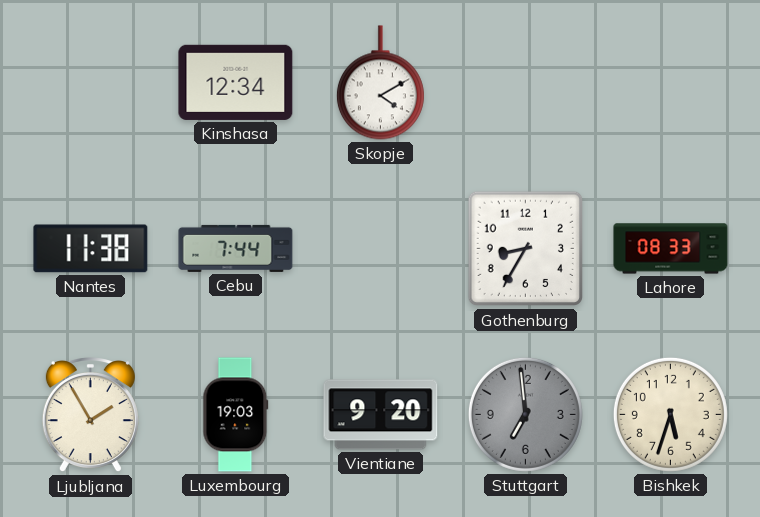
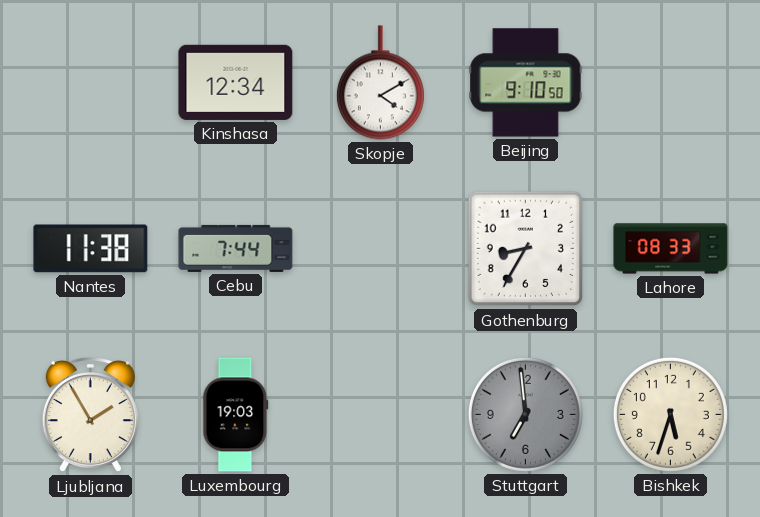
Beijing: none -> 9:10
Vientiane: 9:20 -> none
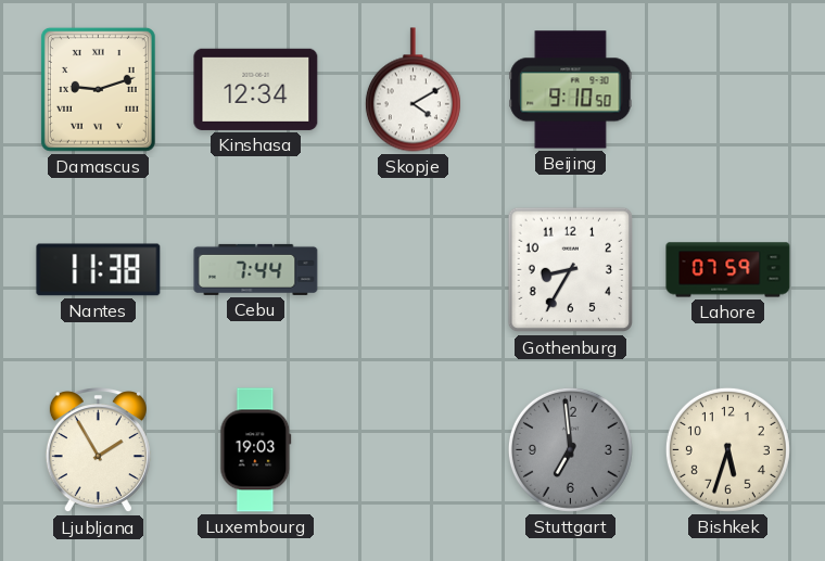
Damascus: none -> 9:12
Lahore: 08:33 -> 07:59
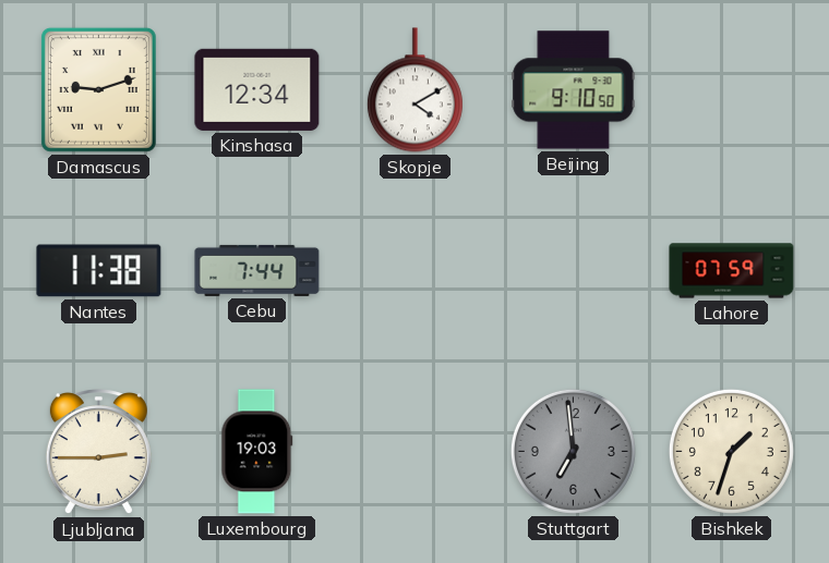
Gothenburg: 8:35 -> none
Ljubljana: 1:55 -> 2:45
Bishkek: 5:33 -> 1:33
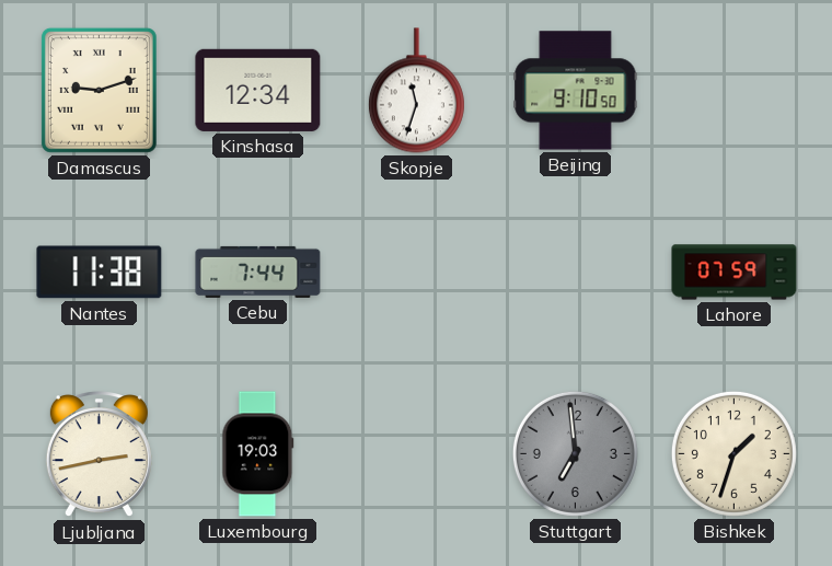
Skopje: 4:10 -> 11:33
Ljubljana: 2:45 -> 2:43
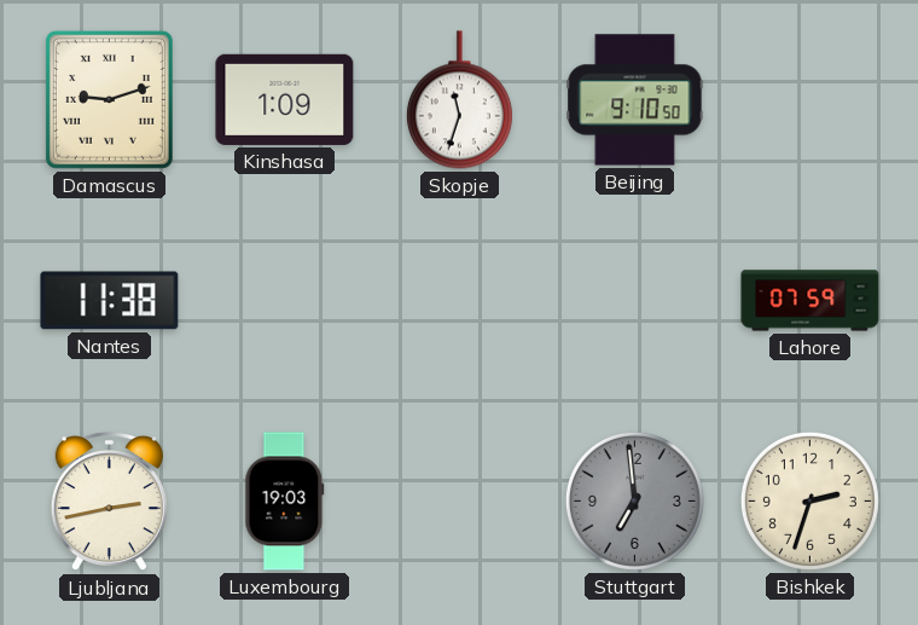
Kinshasa: 12:34 -> 1:09
Cebu: 7:44 -> none
Bishkek: 1:33 -> 2:33
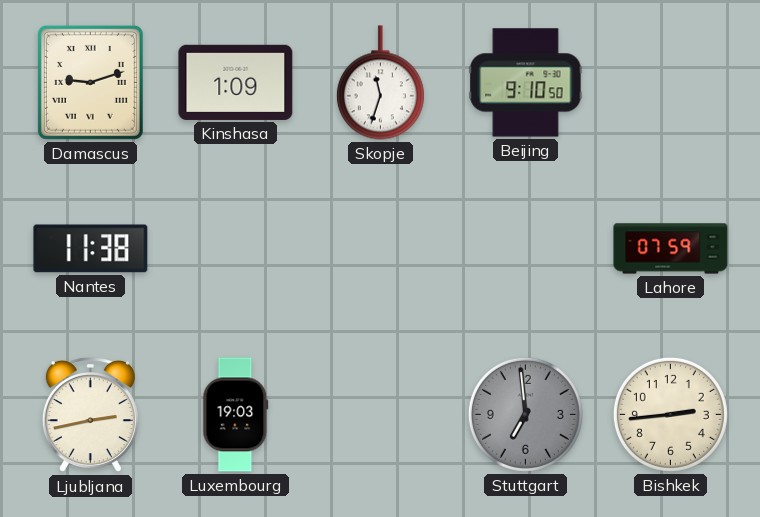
Bishkek: 2:33 -> 2:44
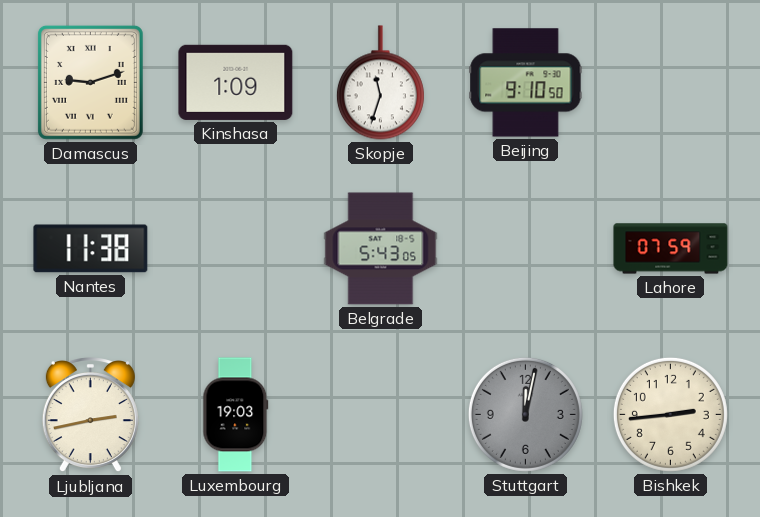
Belgrade: none -> 5:43
Stuttgart: 6:59 -> 12:02
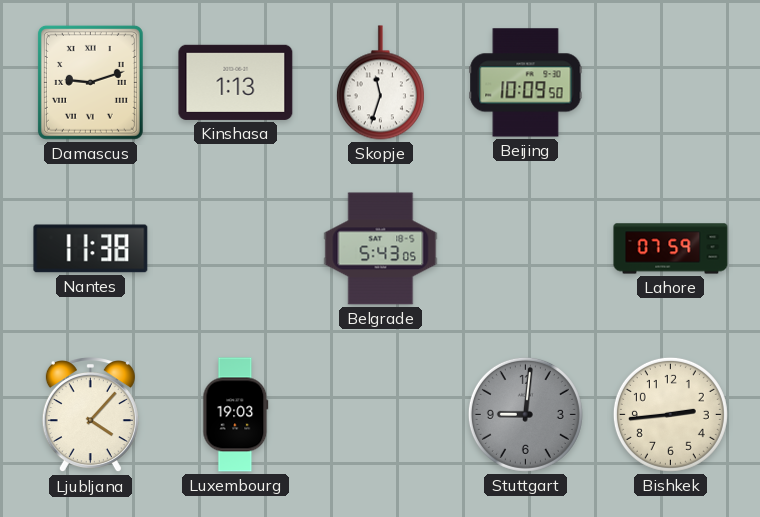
Kinshasa: 1:09 -> 1:13
Beijing: 9:10 -> 10:09
Ljubljana: 2:43 -> 4:07
Stuttgart: 12:02 -> 9:01
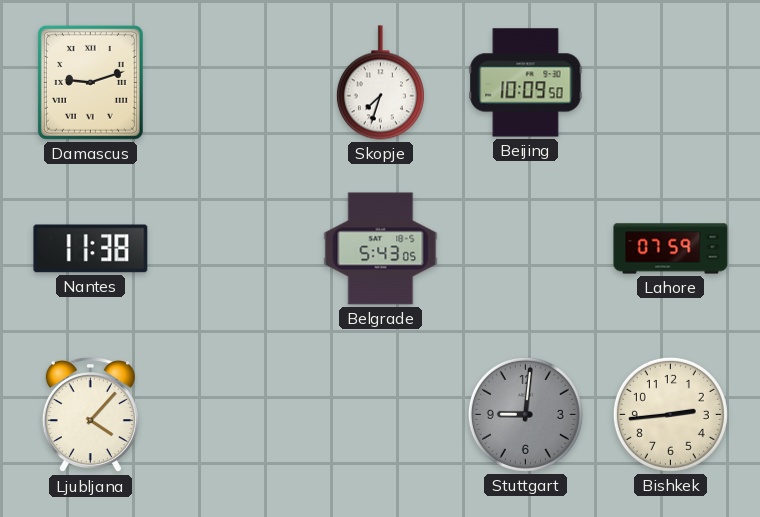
Kinshasa: 1:13 -> none
Skopje: 11:33 -> 7:33
Luxembourg: 19:03 -> none
